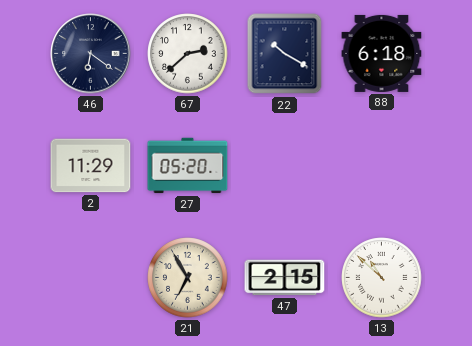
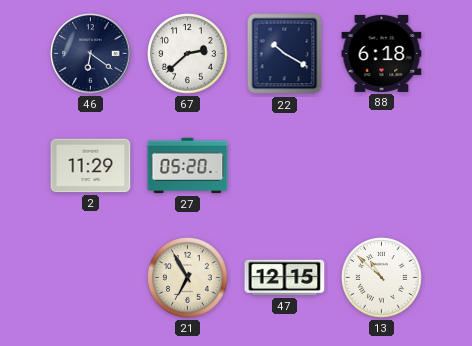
47: 2:15 -> 12:15
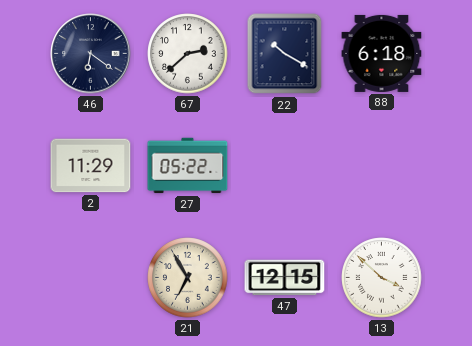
27: 05:20 -> 05:22
13: 10:52 -> 3:52
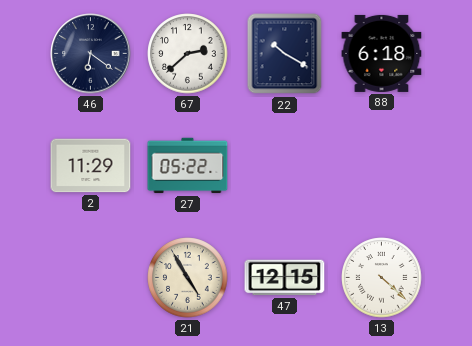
21: 6:55 -> 4:55
13: 3:52 -> 4:22
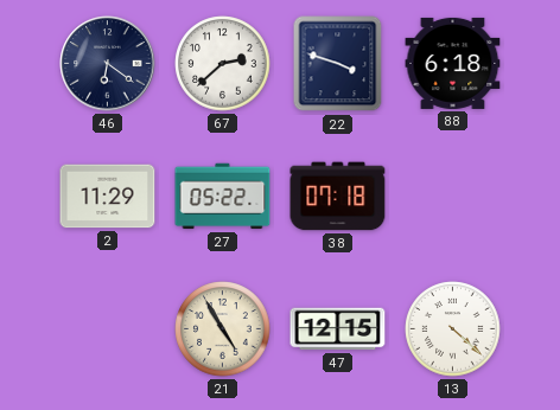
22: 10:20 -> 3:48
38: none -> 07:18
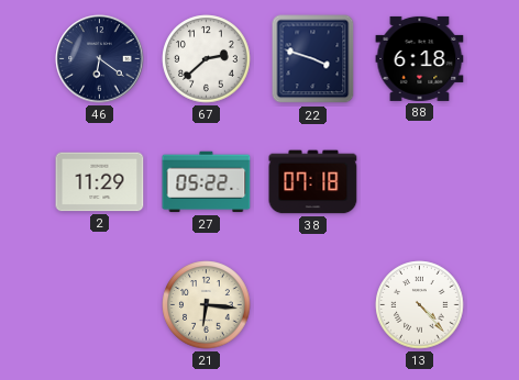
21: 4:55 -> 6:16
47: 12:15 -> none
13: 4:22 -> 4:23
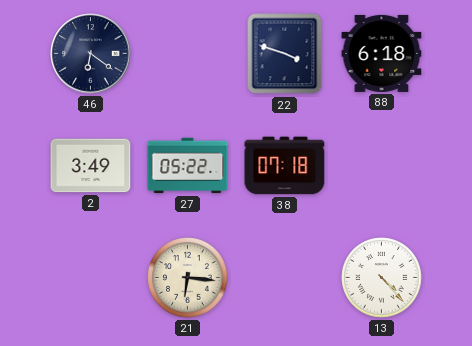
67: 2:38 -> none
2: 11:29 -> 3:49
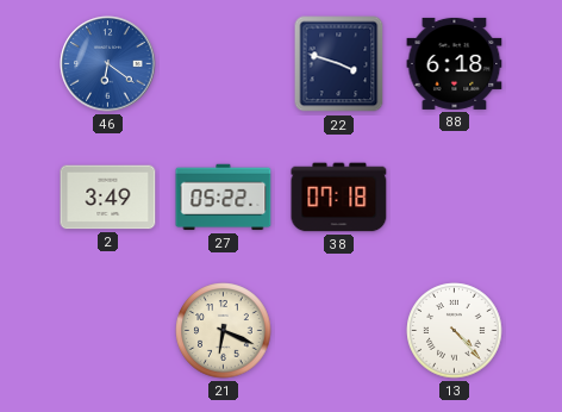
46 dial: navy -> blue
21: 6:16 -> 6:19
